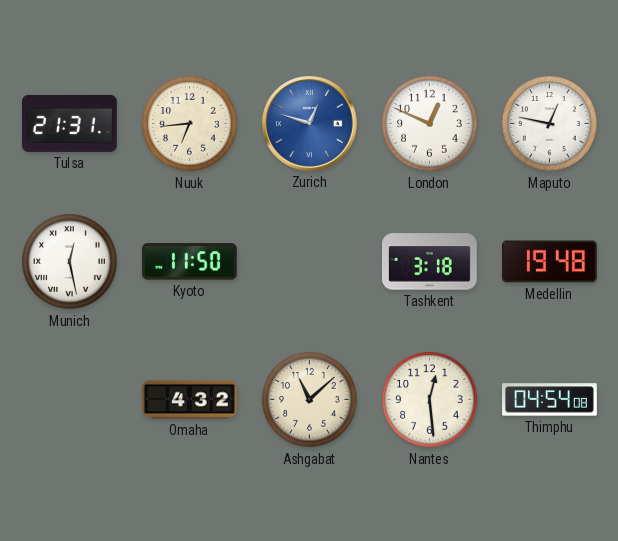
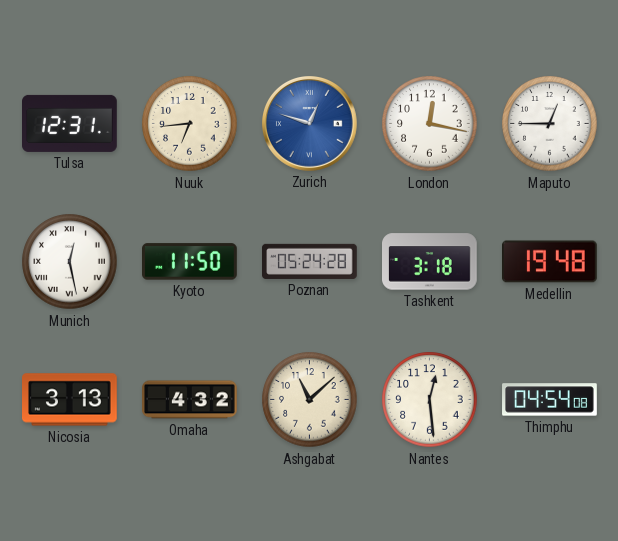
Tulsa: 21:31 -> 12:31
London: 12:49 -> 12:17
Maputo: 12:47 -> 12:45
Poznan: none -> 05:24
Nicosia: none -> 3:13
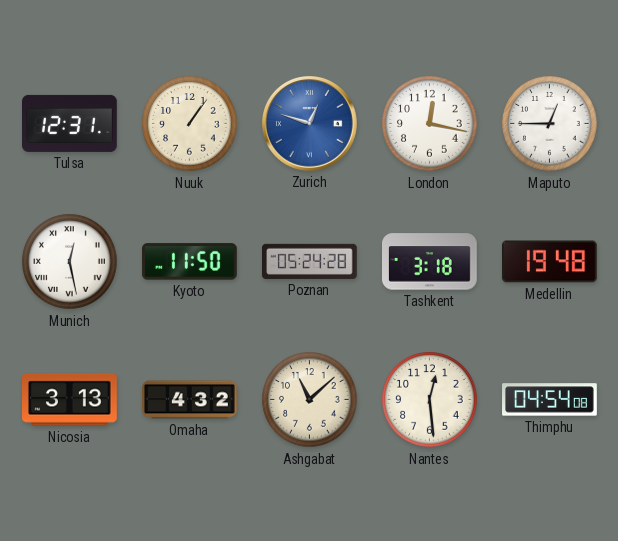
Nuuk: 6:44 -> 1:06
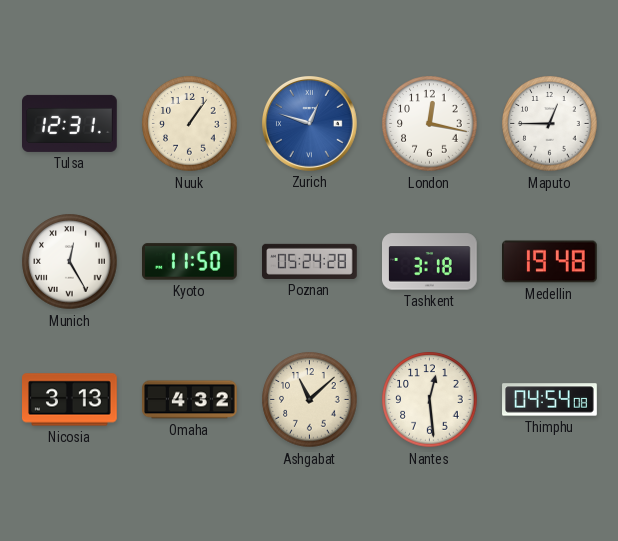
Munich: 12:28 -> 12:25
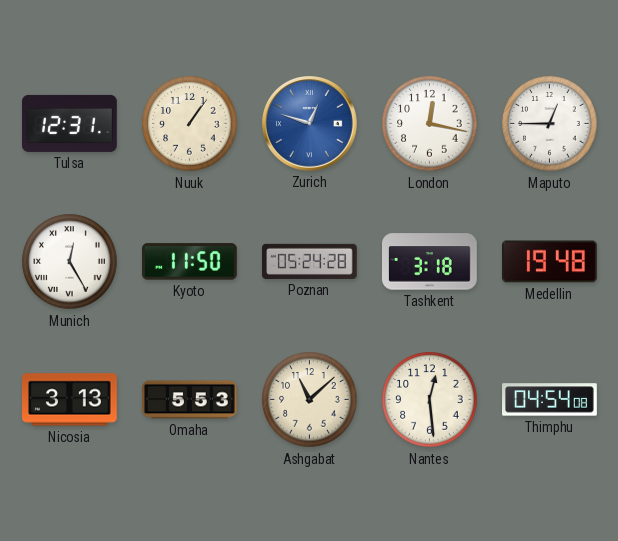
Omaha: 4:32 -> 5:53
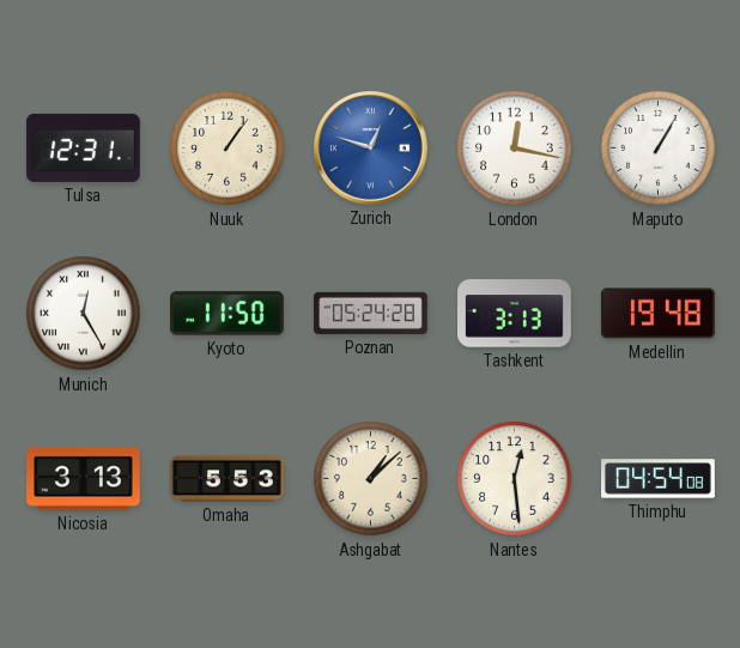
Maputo: 12:45 -> 1:05
Tashkent: 3:18 -> 3:13
Ashgabat: 11:08 -> 1:08
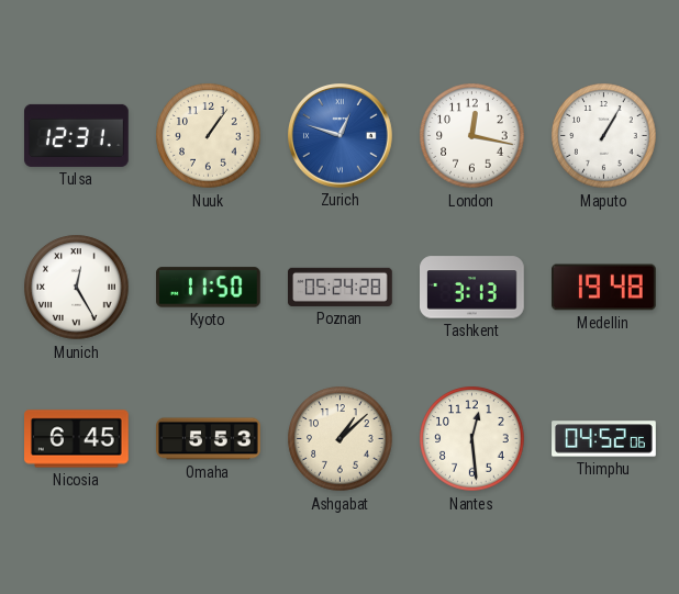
Nicosia: 3:13 -> 6:45
Thimphu: 04:54 -> 04:52
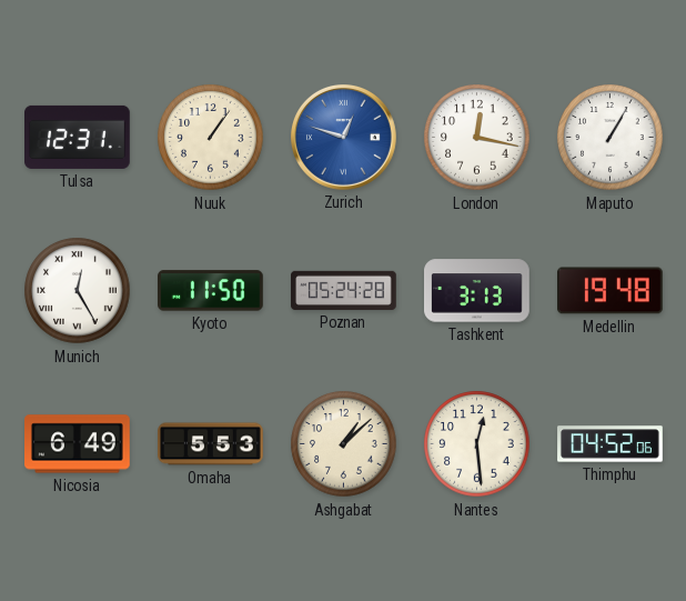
Nicosia: 6:45 -> 6:49
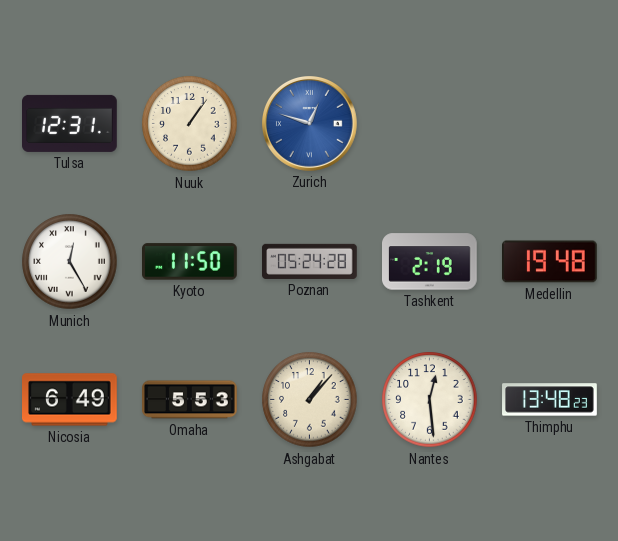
London: 12:17 -> none
Maputo: 1:05 -> none
Tashkent: 3:13 -> 2:19
Ashgabat: 1:08 -> 1:07
Thimphu: 04:52 -> 13:48
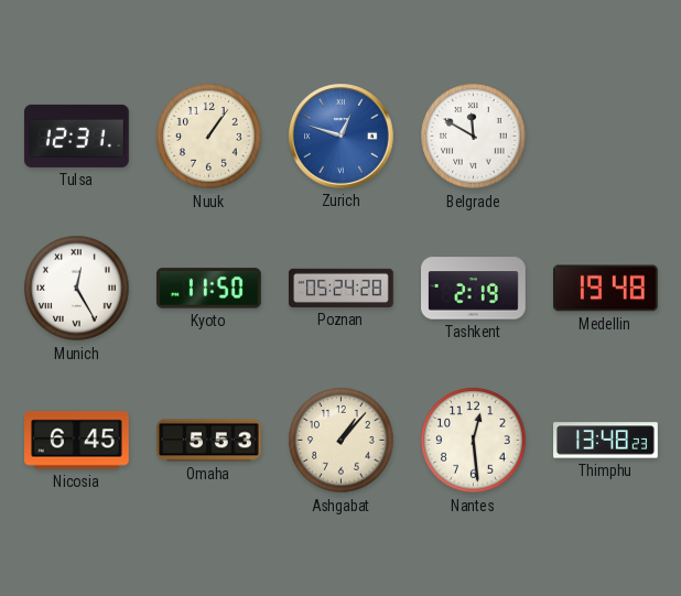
Belgrade: none -> 11:50
Nicosia: 6:49 -> 6:45
